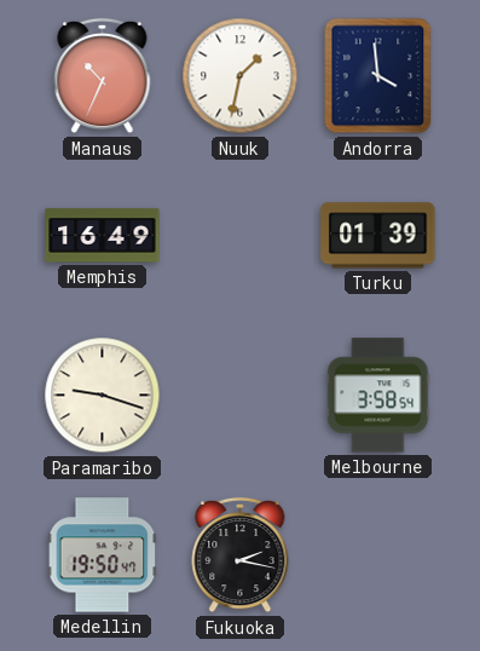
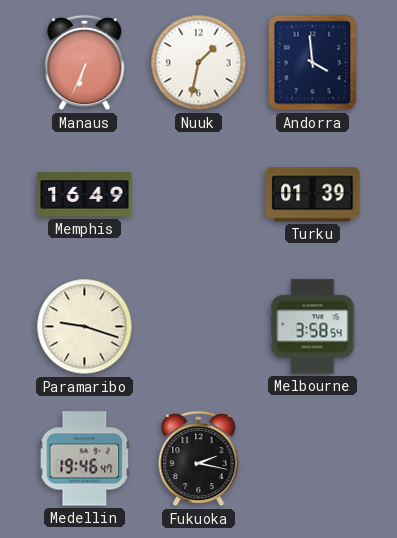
Manaus: 10:34 -> 6:34
Medellin: 19:50 -> 19:46
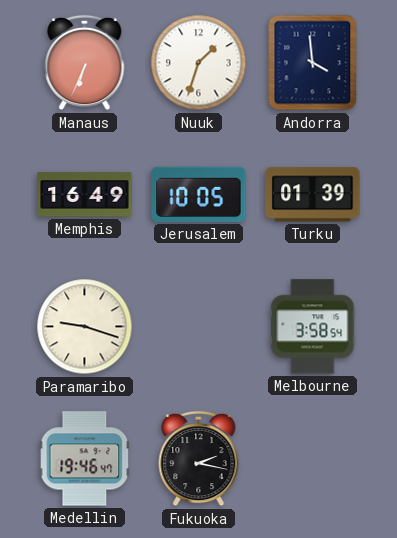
Nuuk: 1:32 -> 1:33
Jerusalem: none -> 10:05
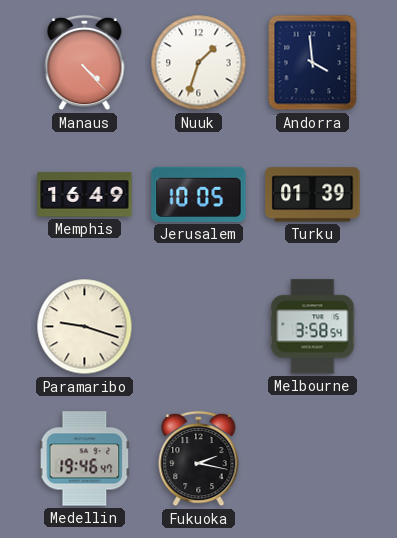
Manaus: 6:34 -> 4:23
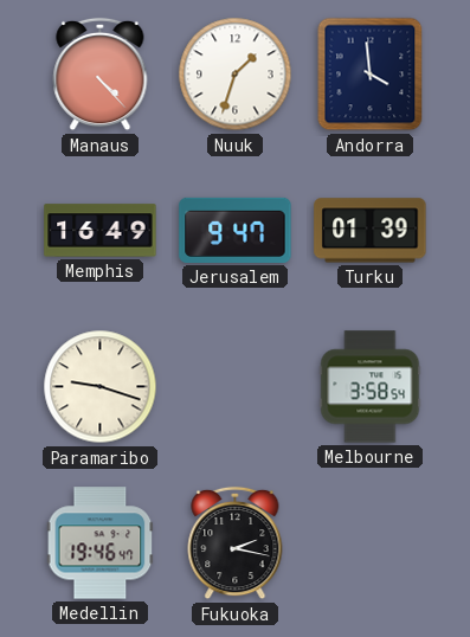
Jerusalem: 10:05 -> 9:47
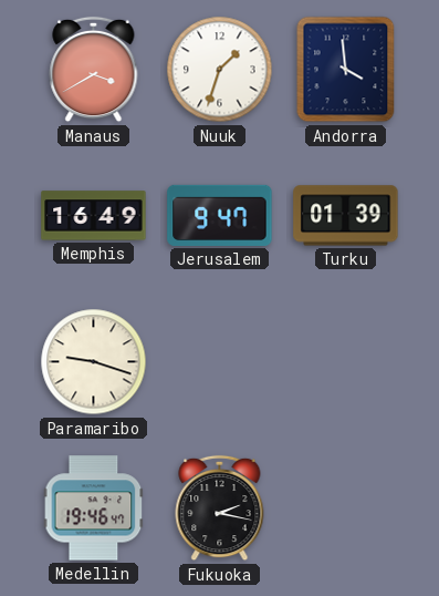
Manaus: 4:23 -> 3:40
Melbourne: 3:58 -> none
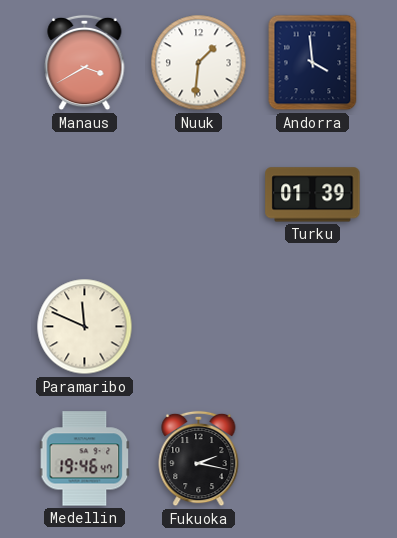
Nuuk: 1:33 -> 1:31
Memphis: 16:49 -> none
Jerusalem: 9:47 -> none
Paramaribo: 9:18 -> 11:49
